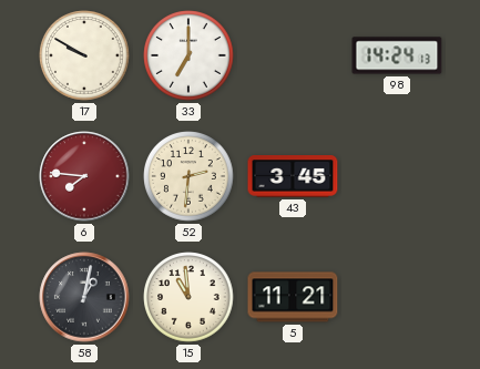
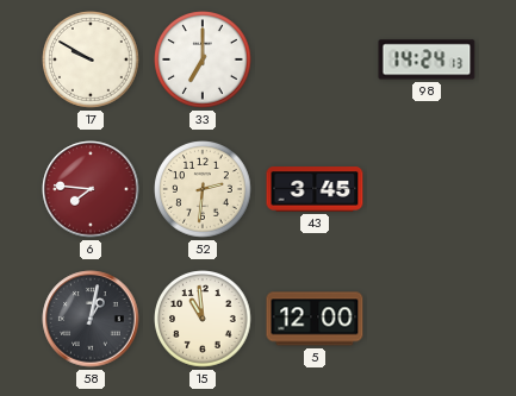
5: 11:21 -> 12:00
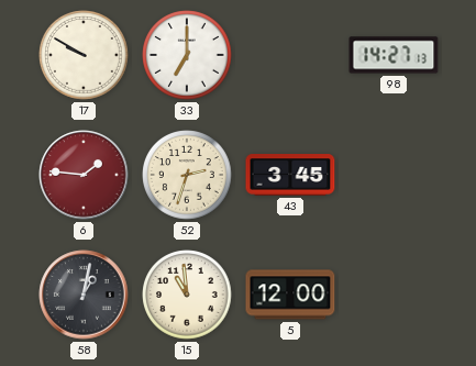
98: 14:24 -> 14:27
6: 7:46 -> 1:46
52: 2:31 -> 2:33
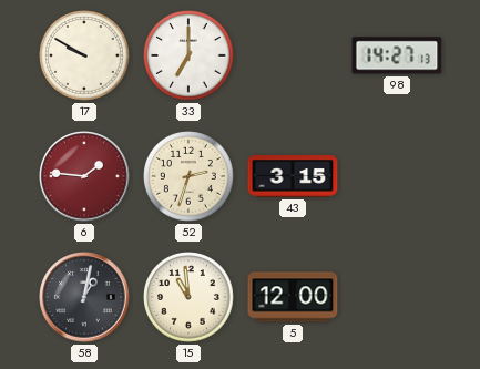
43: 3:45 -> 3:15
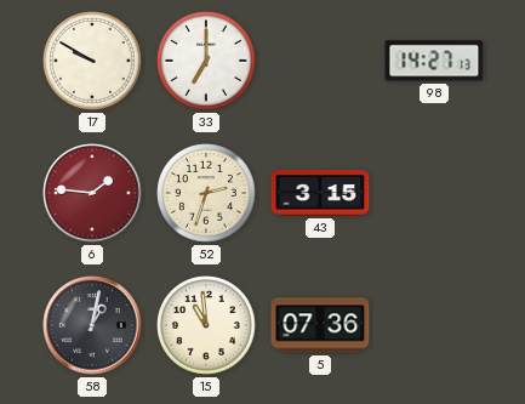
5: 12:00 -> 07:36
